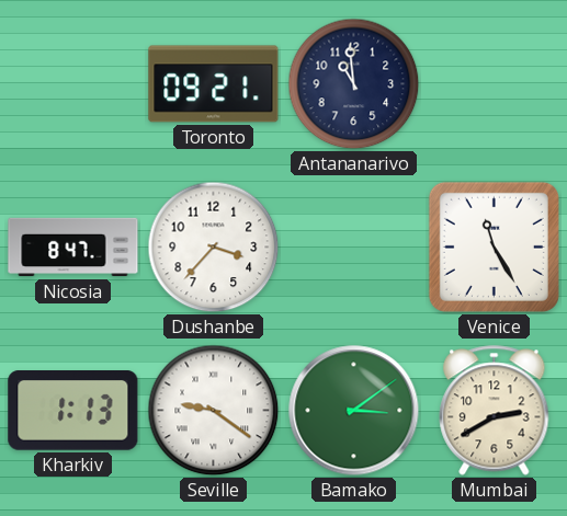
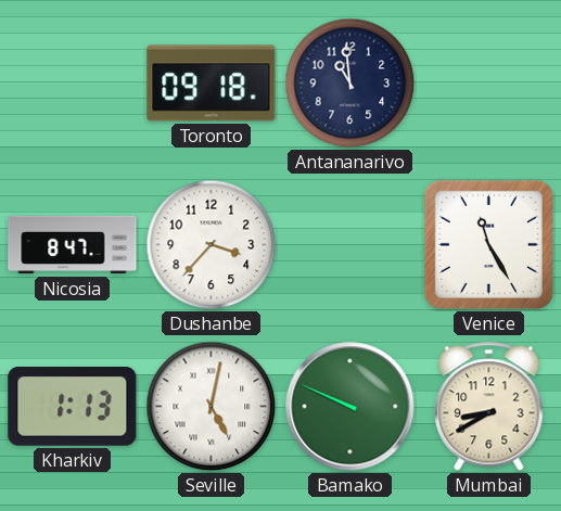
Toronto: 09:21 -> 09:18
Seville: 9:21 -> 5:02
Bamako: 3:09 -> 9:49
Mumbai: 2:40 -> 8:40
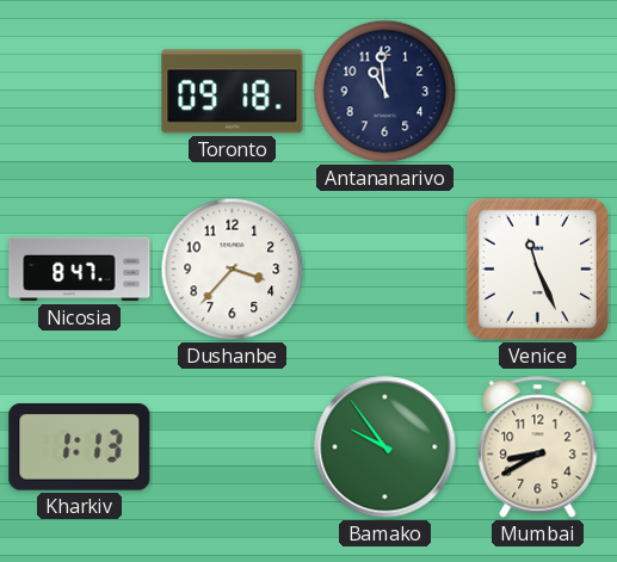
Venice: 11:25 -> 11:26
Seville: 5:02 -> none
Bamako: 9:49 -> 9:54
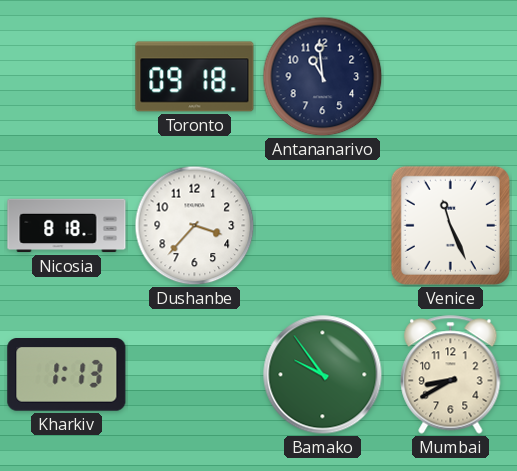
Nicosia: 8:47 -> 8:18
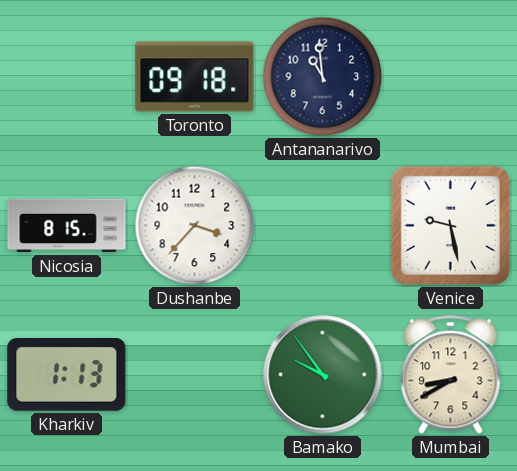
Nicosia: 8:18 -> 8:15
Venice: 11:26 -> 9:28
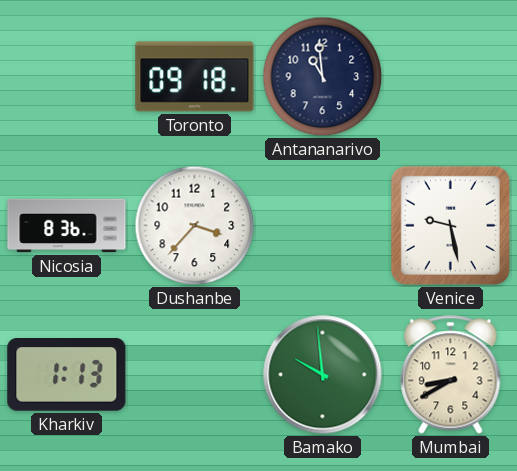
Nicosia: 8:15 -> 8:36
Bamako: 9:54 -> 9:59
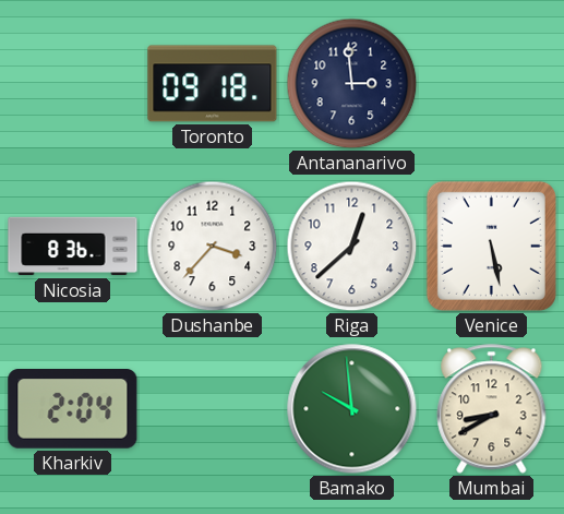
Antananarivo: 10:59 -> 2:59
Riga: none -> 12:38
Venice: 9:28 -> 5:28
Kharkiv: 1:13 -> 2:04
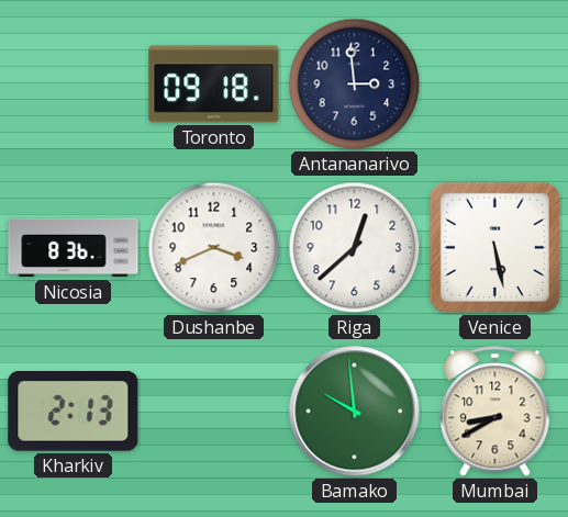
Dushanbe: 3:37 -> 3:41
Kharkiv: 2:04 -> 2:13
